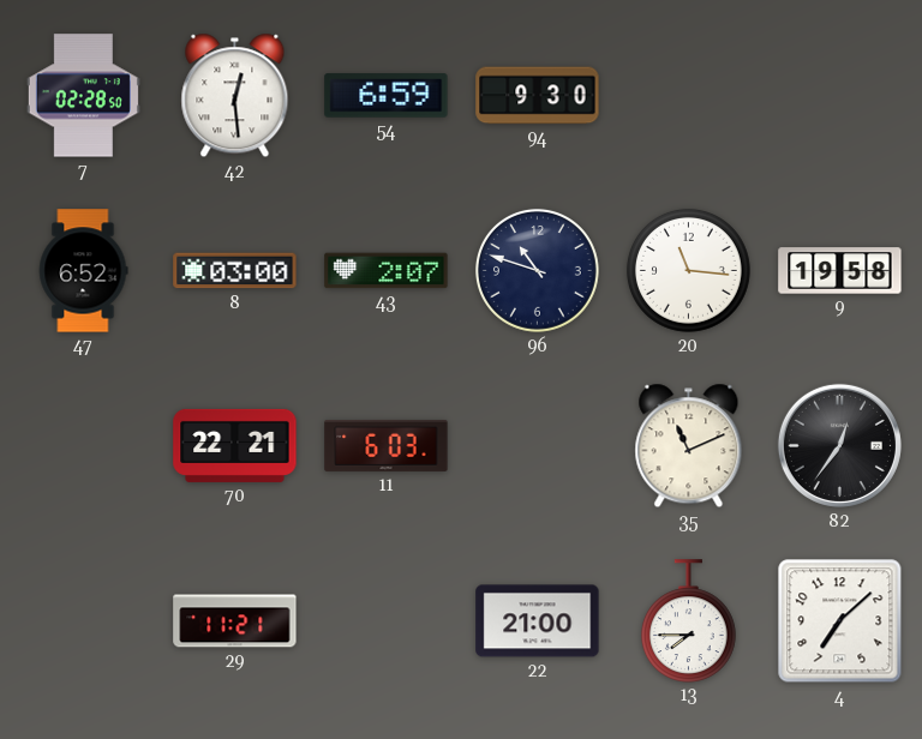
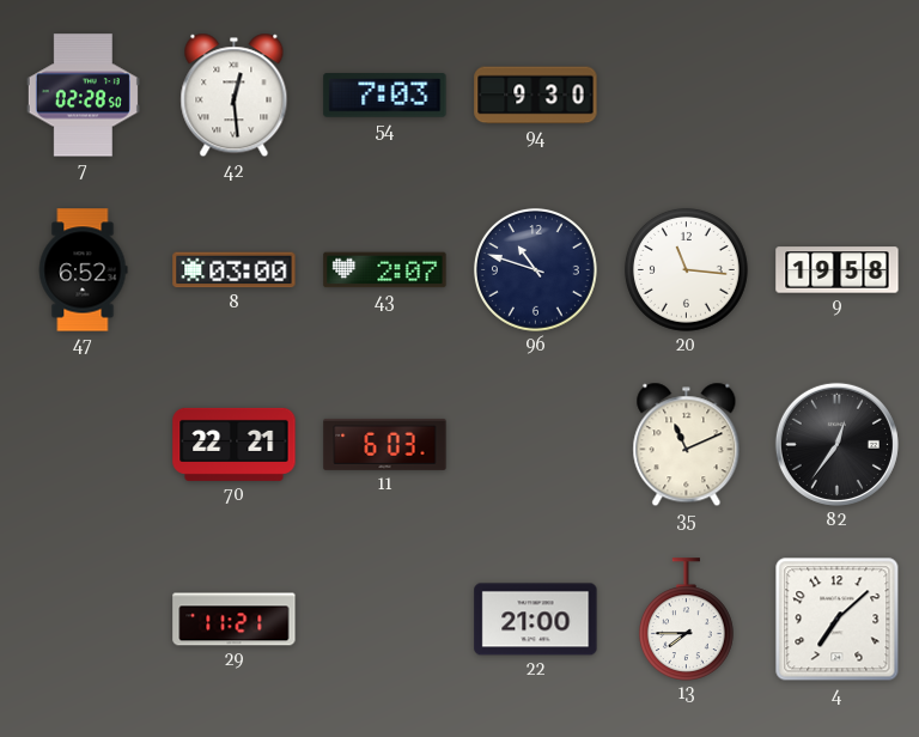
54: 6:59 -> 7:03
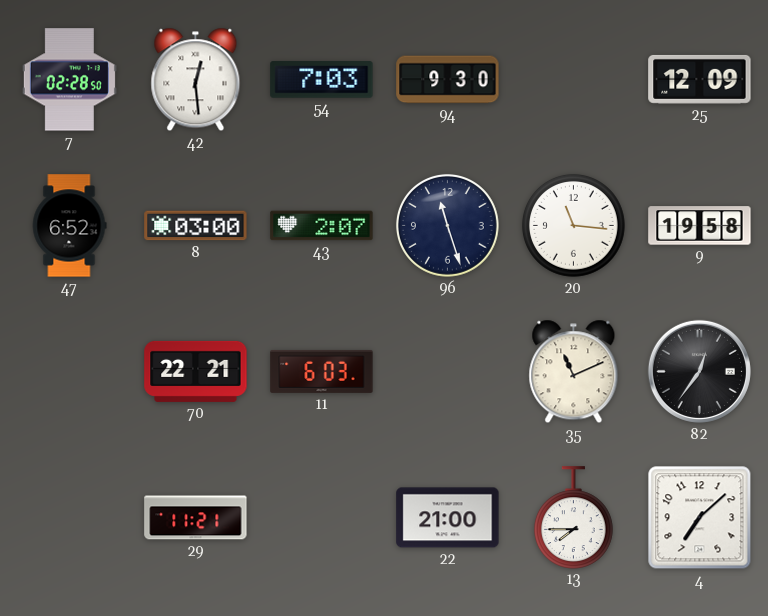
25: none -> 12:09
96: 10:48 -> 11:27
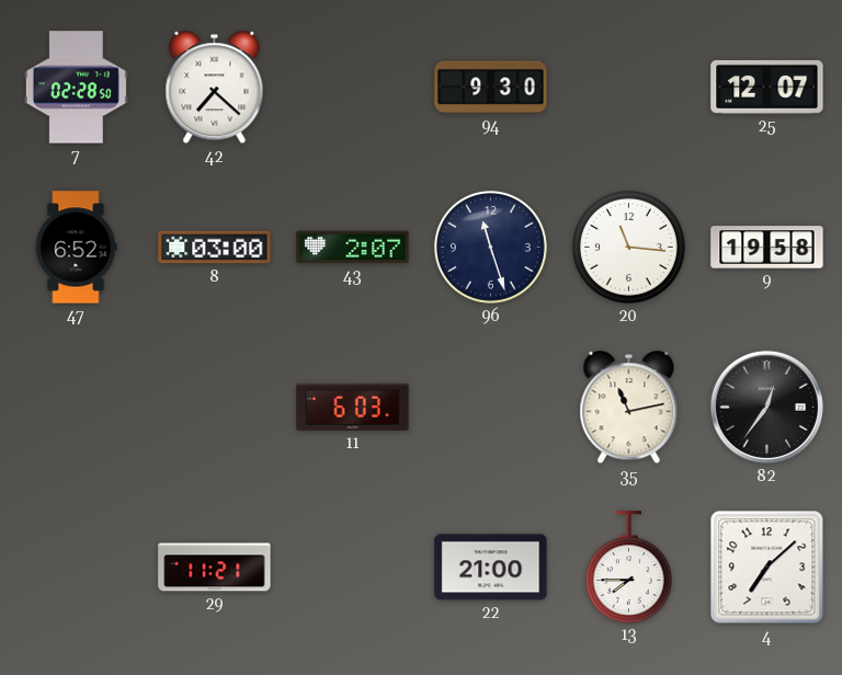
42: 12:29 -> 7:22
54: 7:03 -> none
25: 12:09 -> 12:07
70: 22:21 -> none
35: 11:11 -> 11:13
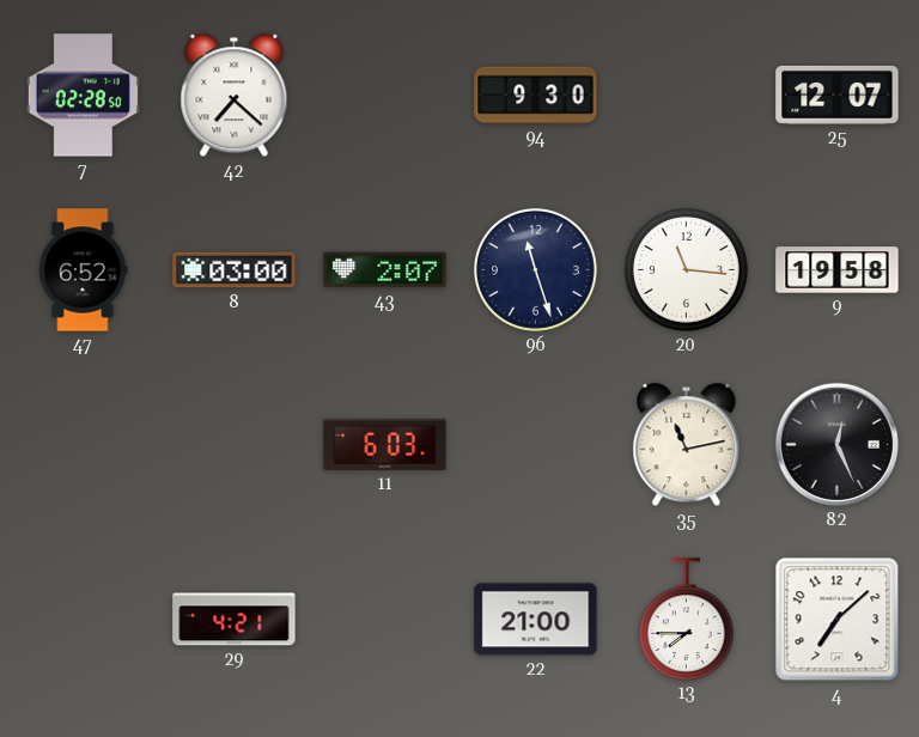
82: 12:36 -> 12:26
29: 11:21 -> 4:21
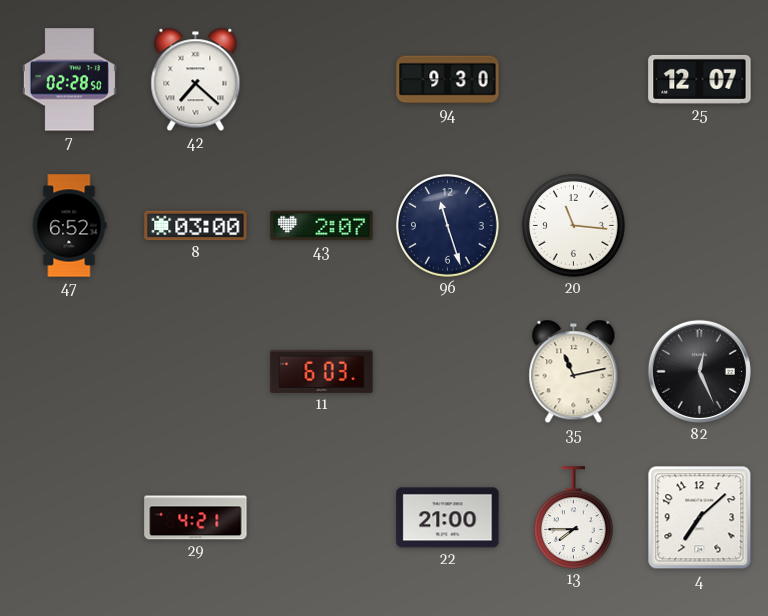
9: 19:58 -> none
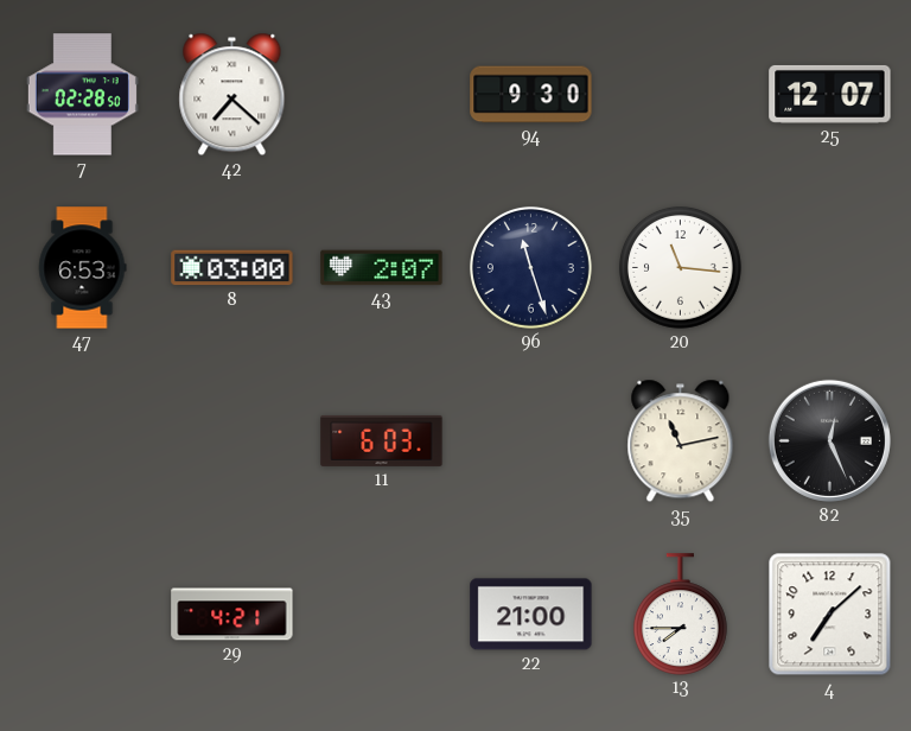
47: 6:52 -> 6:53
